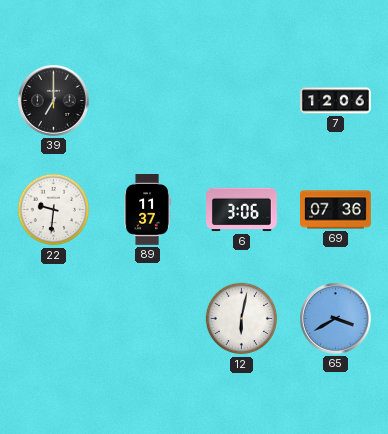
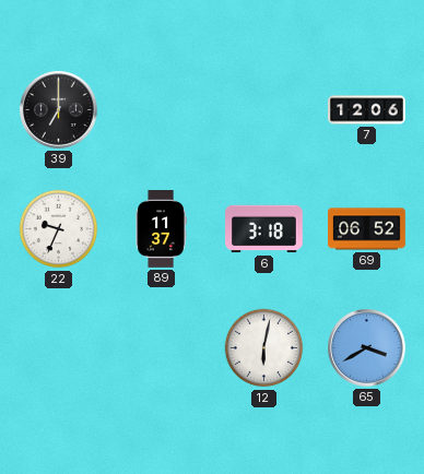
22: 9:31 -> 9:34
6: 3:06 -> 3:18
69: 07:36 -> 06:52
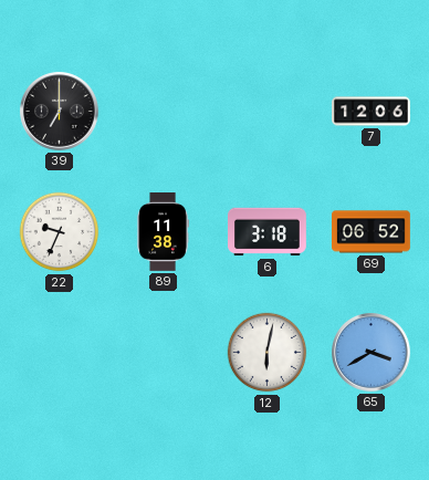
89: 11:37 -> 11:38
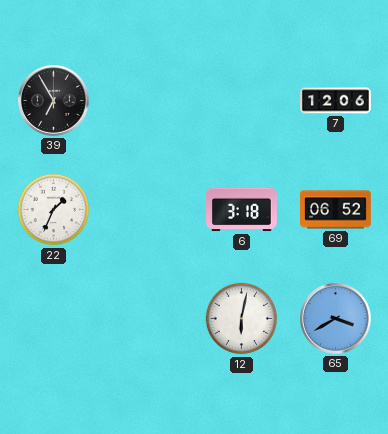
39: 7:00 -> 6:55
22: 9:34 -> 1:34
89: 11:38 -> none
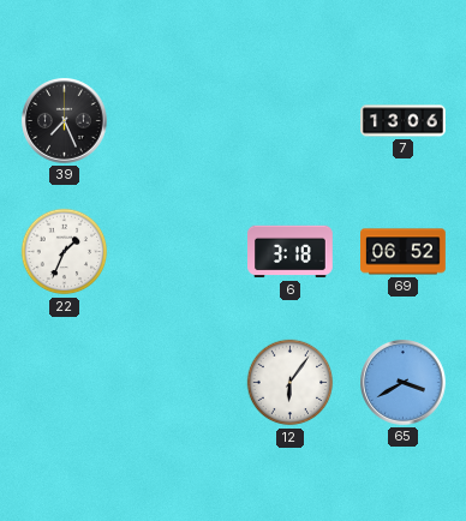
39: 6:55 -> 7:26
7: 12:06 -> 13:06
12: 6:02 -> 6:06
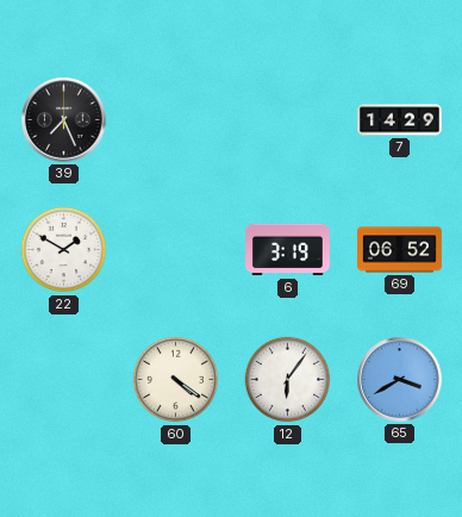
7: 13:06 -> 14:29
22: 1:34 -> 1:50
6: 3:18 -> 3:19
60: none -> 4:21
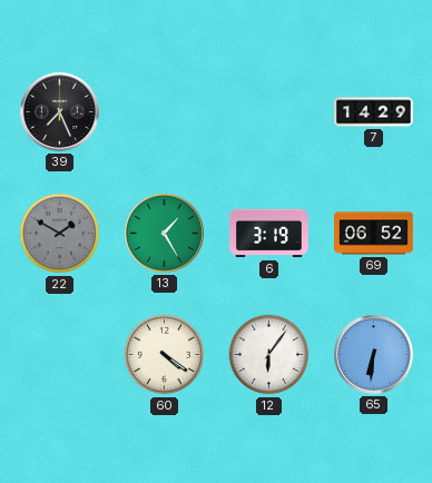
22 dial: white -> grey
13: none -> 1:25
65: 3:40 -> 6:31
